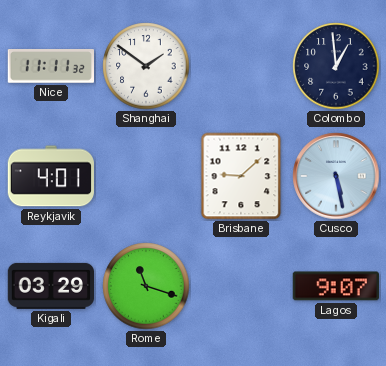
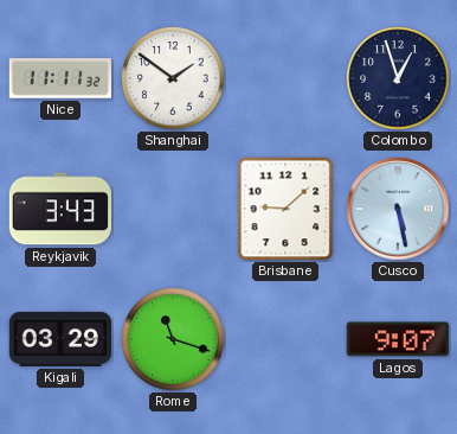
Colombo: 12:59 -> 12:57
Reykjavik: 4:01 -> 3:43
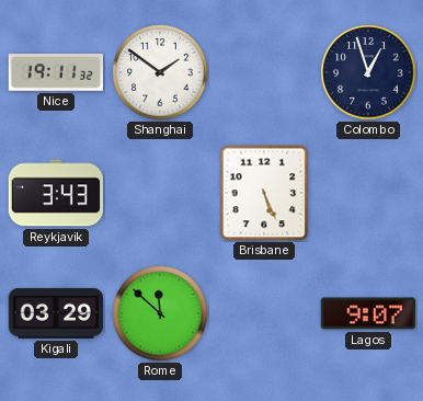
Nice: 11:11 -> 19:11
Brisbane: 9:08 -> 5:26
Cusco: 5:28 -> none
Rome: 11:18 -> 11:52
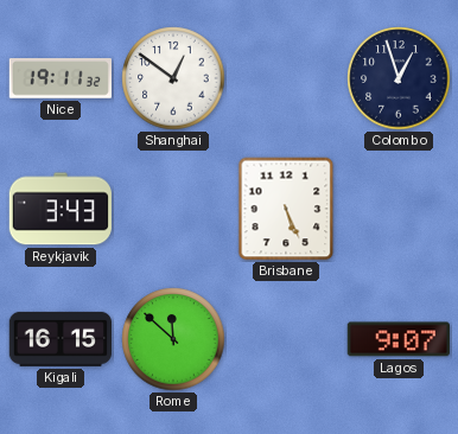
Shanghai: 1:51 -> 12:51
Kigali: 03:29 -> 16:15
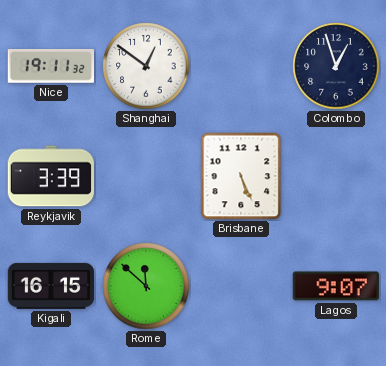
Reykjavik: 3:43 -> 3:39
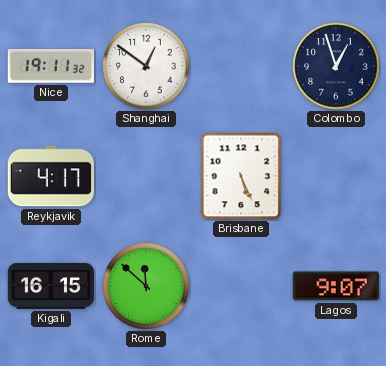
Reykjavik: 3:39 -> 4:17
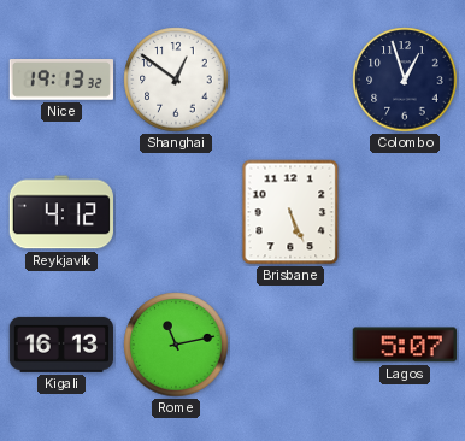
Nice: 19:11 -> 19:13
Reykjavik: 4:17 -> 4:12
Kigali: 16:15 -> 16:13
Rome: 11:52 -> 11:13
Lagos: 9:07 -> 5:07
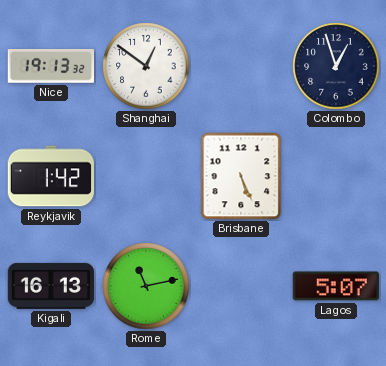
Reykjavik: 4:12 -> 1:42
